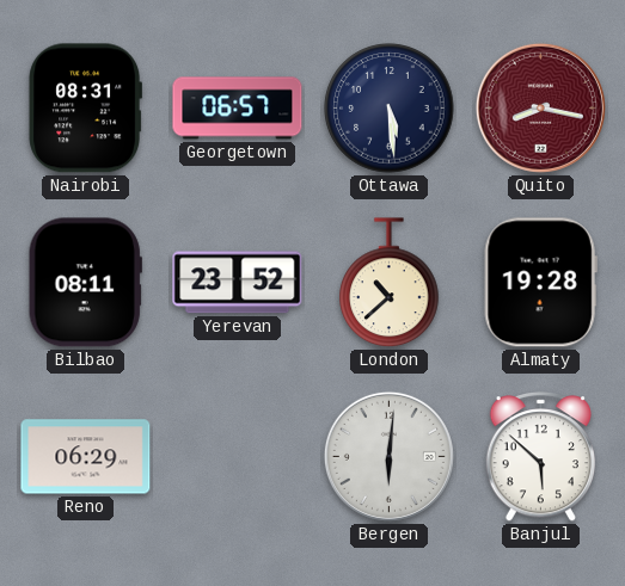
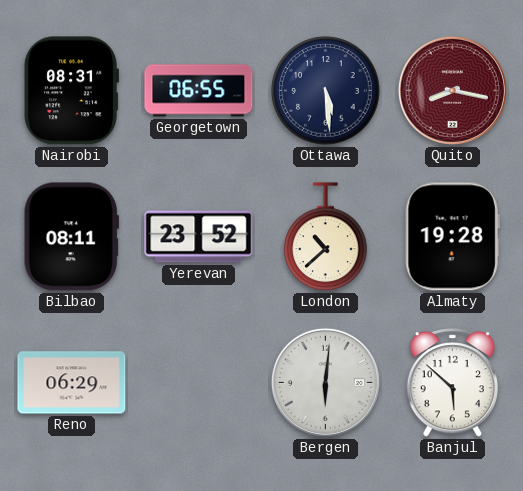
Georgetown: 06:57 -> 06:55
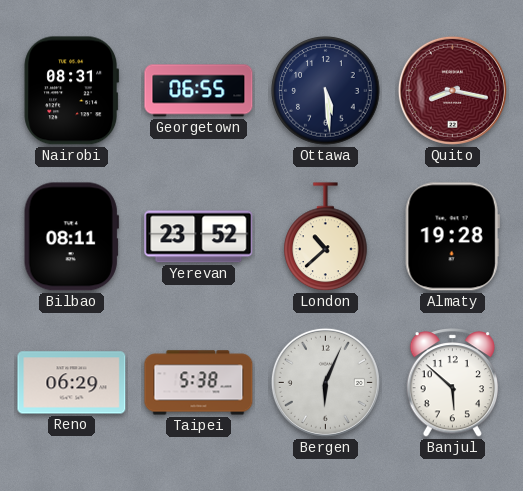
Taipei: none -> 5:38
Bergen: 6:01 -> 6:04
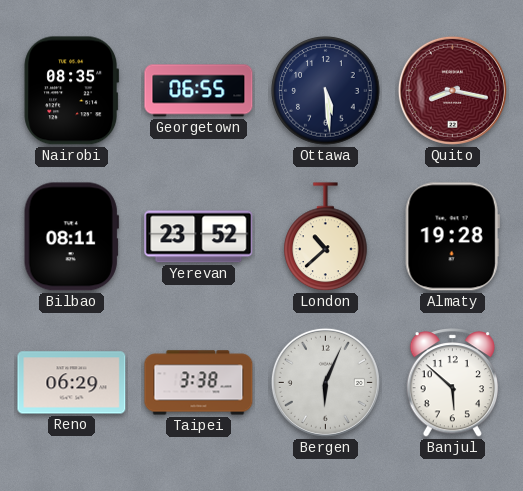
Nairobi: 08:31 -> 08:35
Taipei: 5:38 -> 3:38
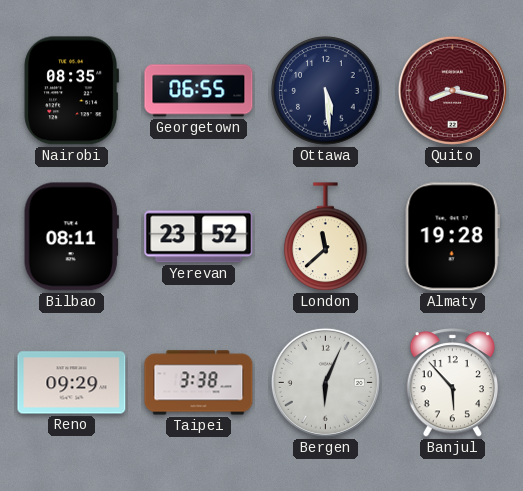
London: 10:38 -> 11:38
Reno: 06:29 -> 09:29
Banjul: 5:52 -> 5:53
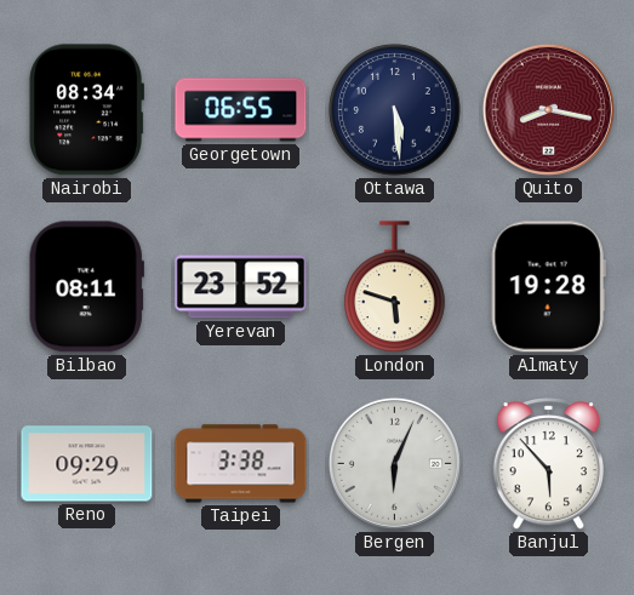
Nairobi: 08:35 -> 08:34
London: 11:38 -> 5:48
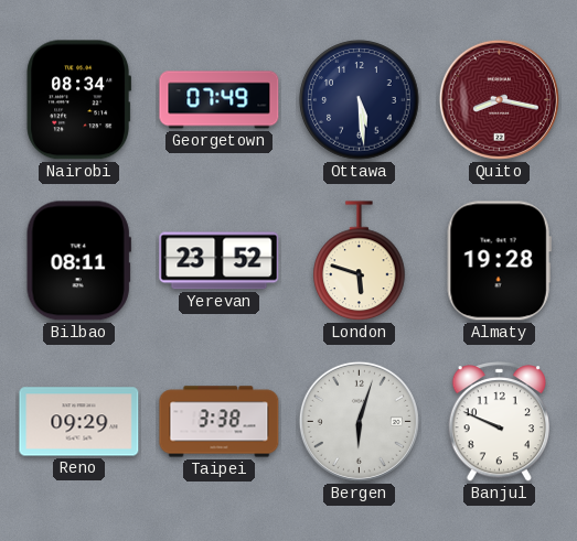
Georgetown: 06:55 -> 07:49
Bergen: 6:04 -> 6:03
Banjul: 5:53 -> 9:49
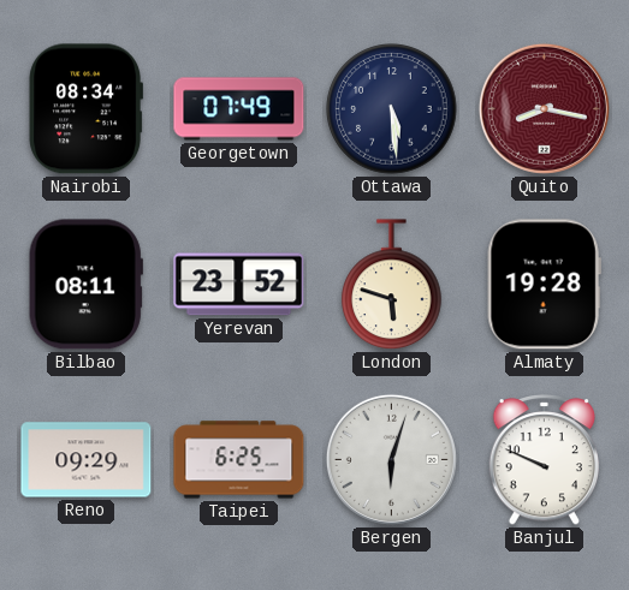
Taipei: 3:38 -> 6:25
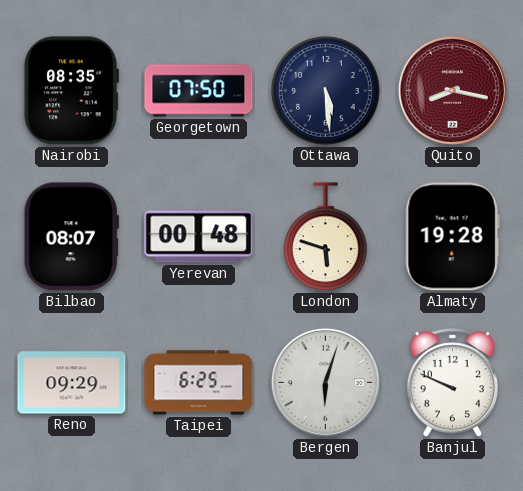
Nairobi: 08:34 -> 08:35
Georgetown: 07:49 -> 07:50
Bilbao: 08:11 -> 08:07
Yerevan: 23:52 -> 00:48
